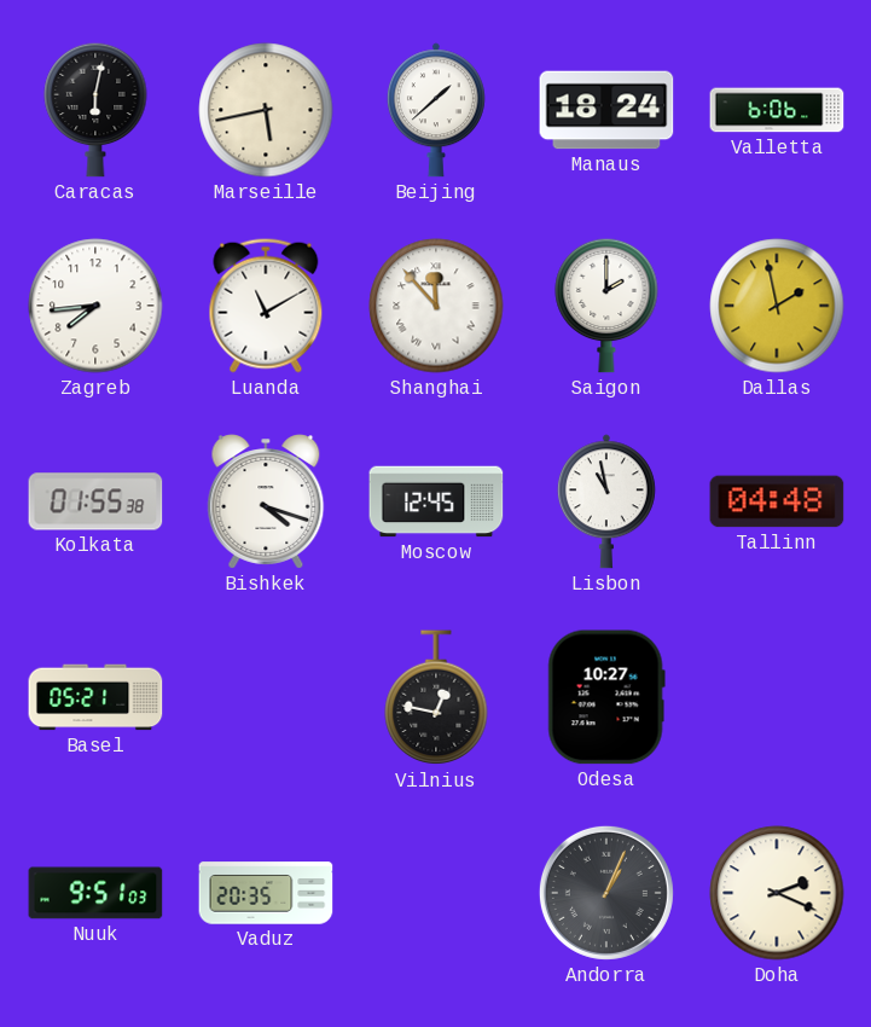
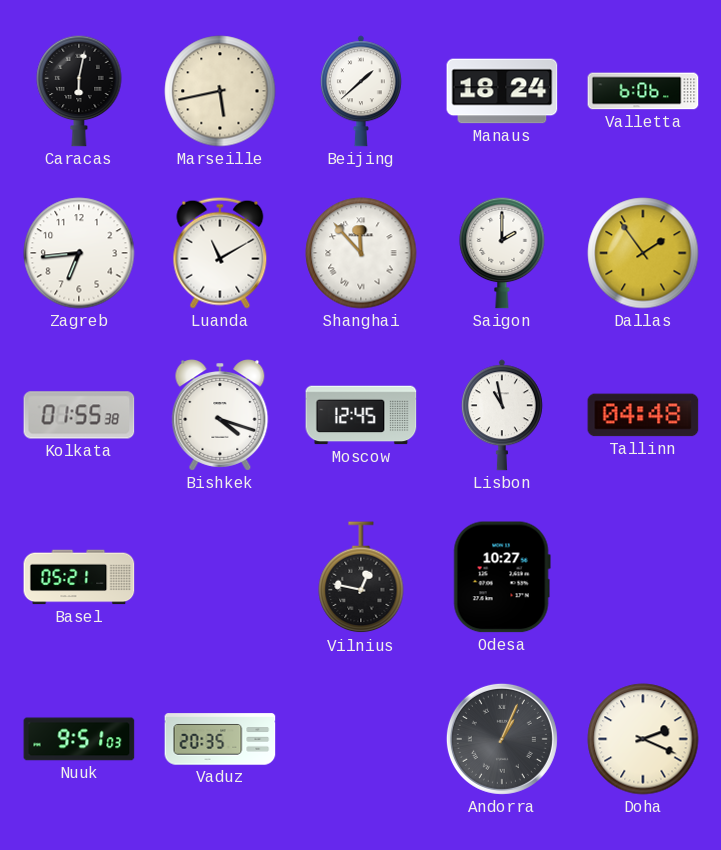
Zagreb: 7:44 -> 6:44
Dallas: 1:58 -> 1:54
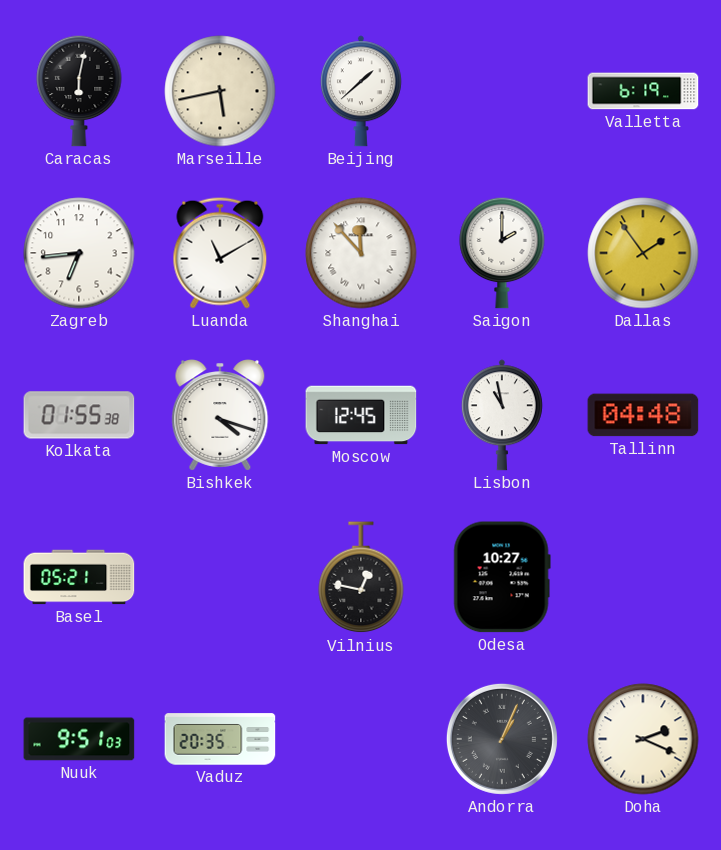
Manaus: 18:24 -> none
Valletta: 6:06 -> 6:19
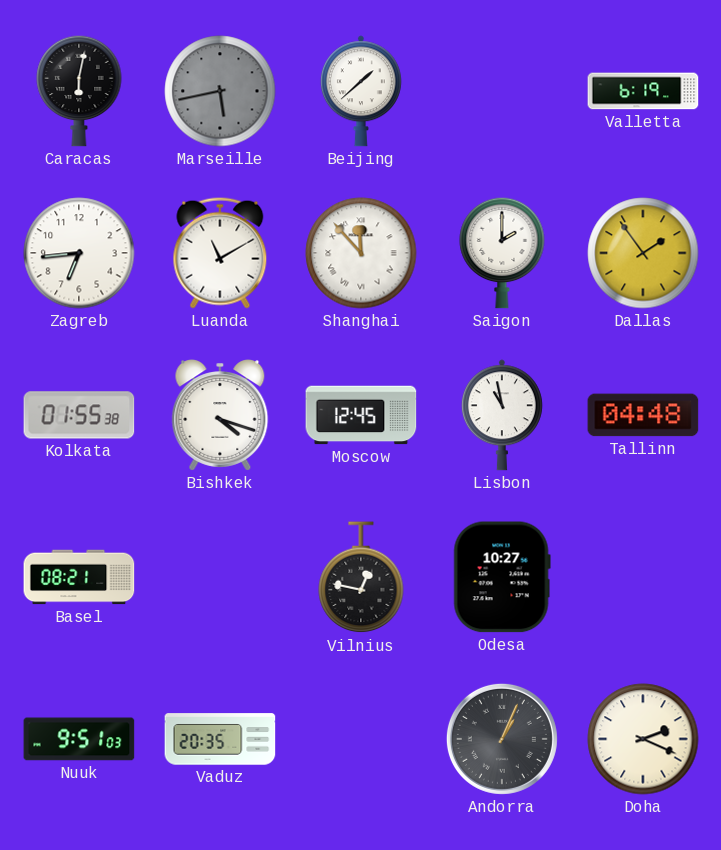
Marseille dial: cream -> grey
Basel: 05:21 -> 08:21
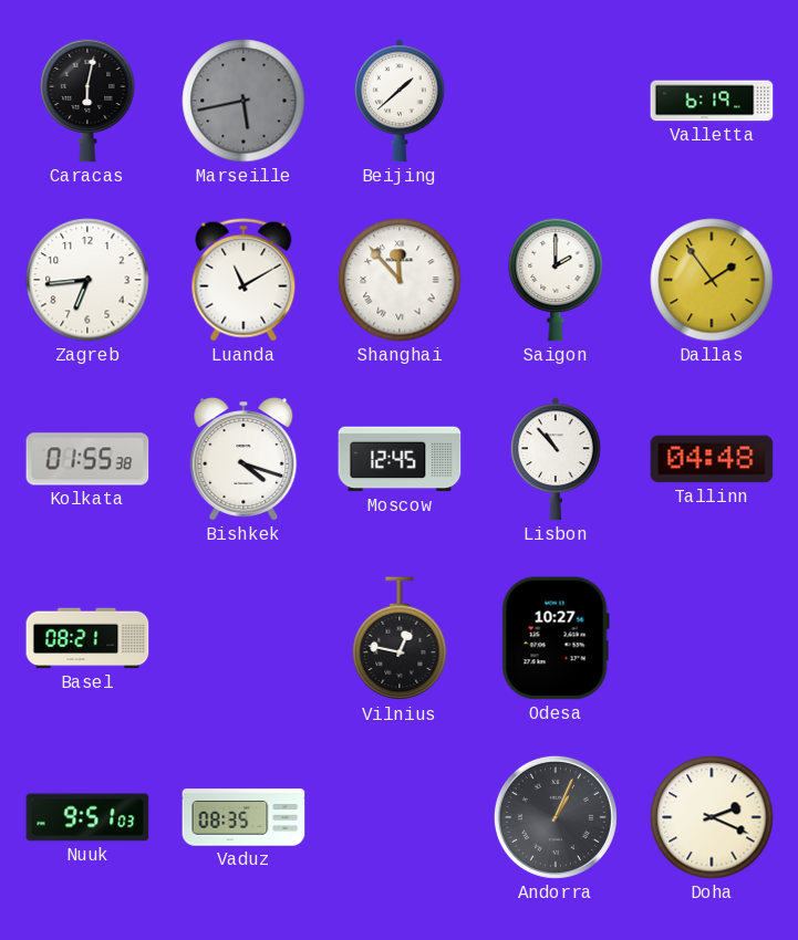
Lisbon: 10:58 -> 10:53
Vaduz: 20:35 -> 08:35
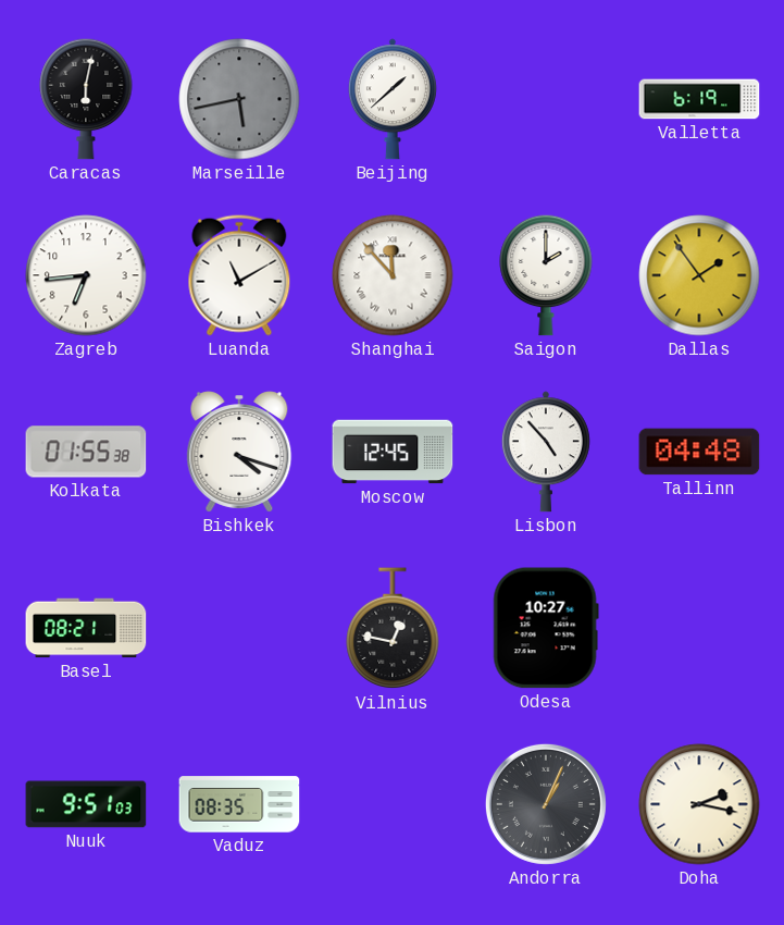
Lisbon: 10:53 -> 4:53
Doha: 2:19 -> 2:17
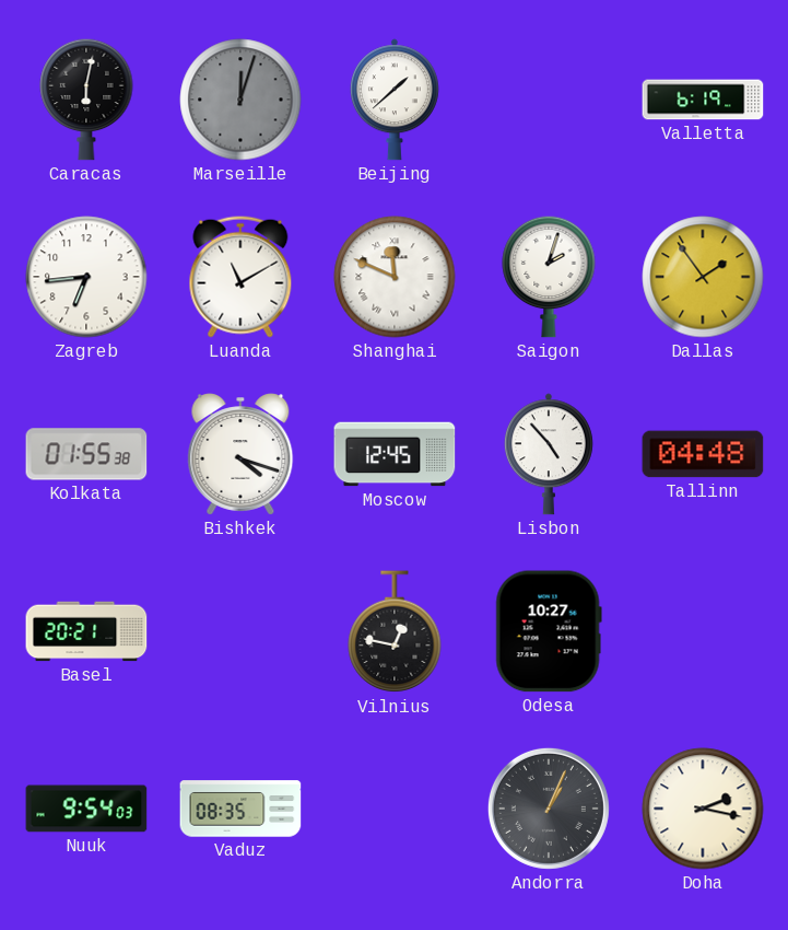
Marseille: 5:43 -> 12:03
Shanghai: 11:53 -> 11:49
Saigon: 2:00 -> 2:03
Basel: 08:21 -> 20:21
Nuuk: 9:51 -> 9:54
